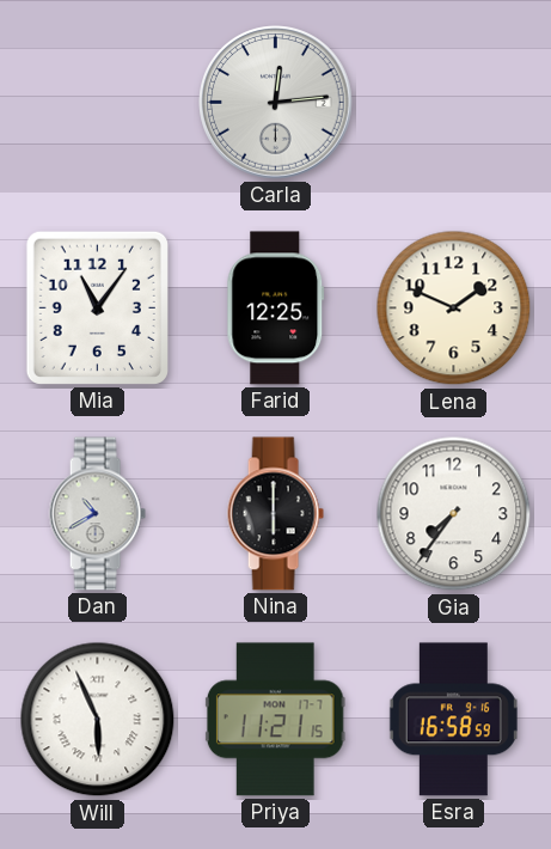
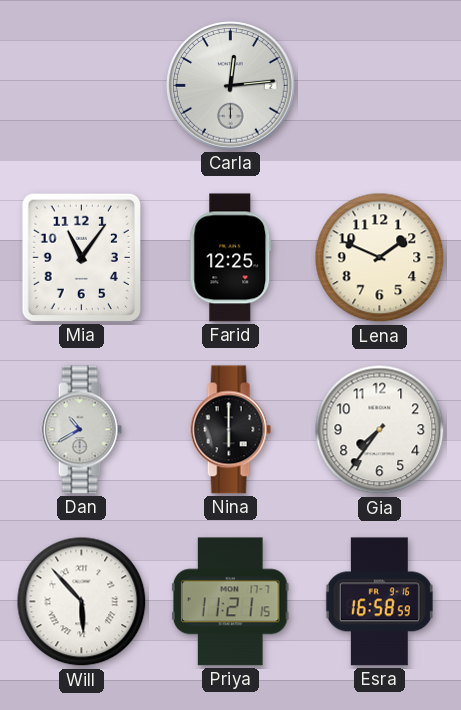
Will: 5:56 -> 5:53
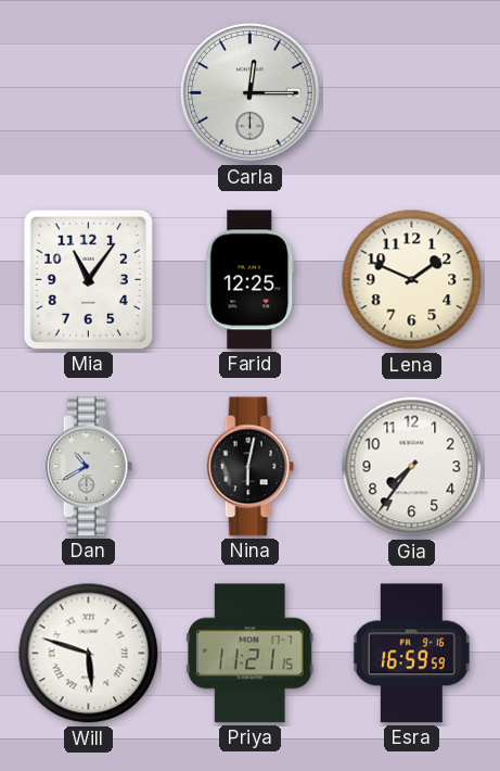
Carla: 12:14 -> 12:15
Nina: 6:00 -> 6:02
Will: 5:53 -> 5:48
Esra: 16:58 -> 16:59
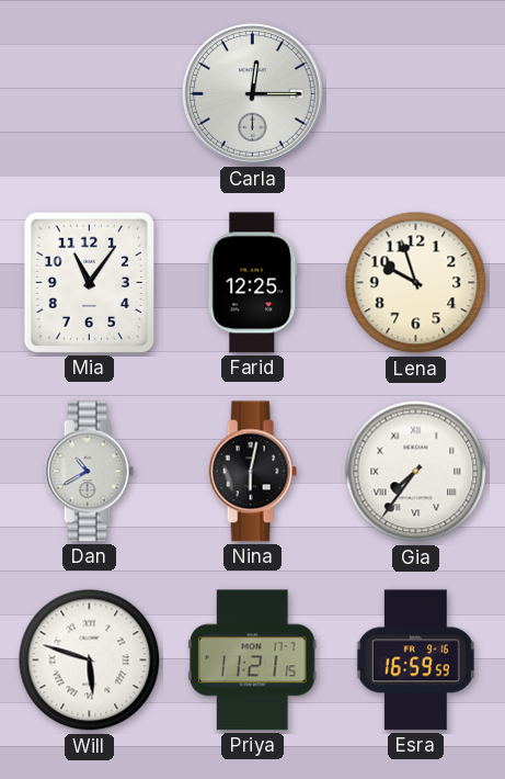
Lena: 1:49 -> 9:57
Gia numerals: Arabic -> Roman
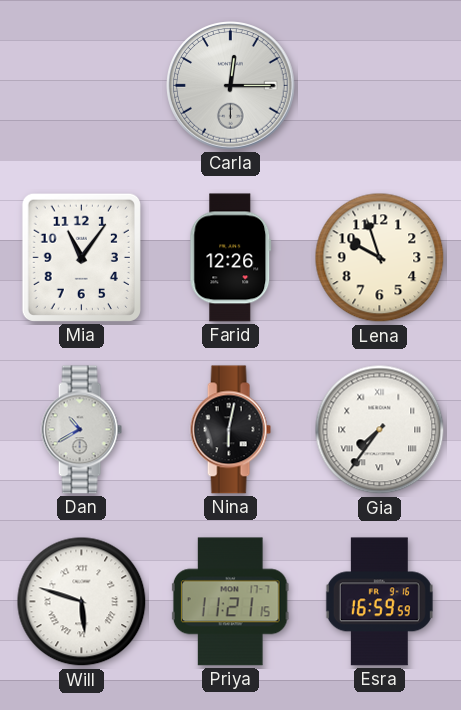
Farid: 12:25 -> 12:26
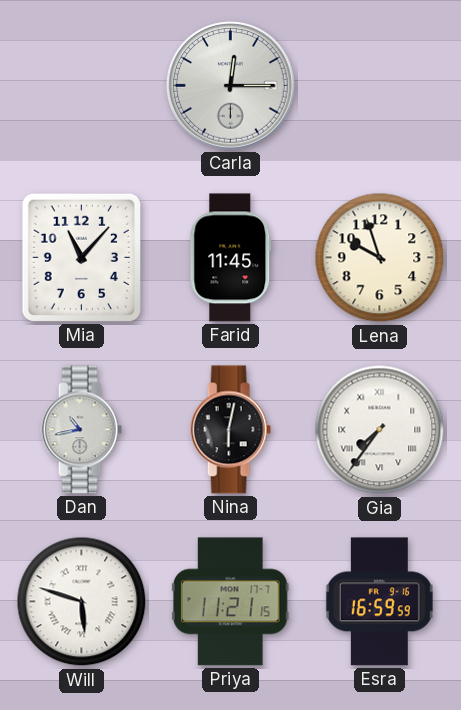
Mia: 11:06 -> 11:07
Farid: 12:26 -> 11:45
Dan: 10:40 -> 10:43
